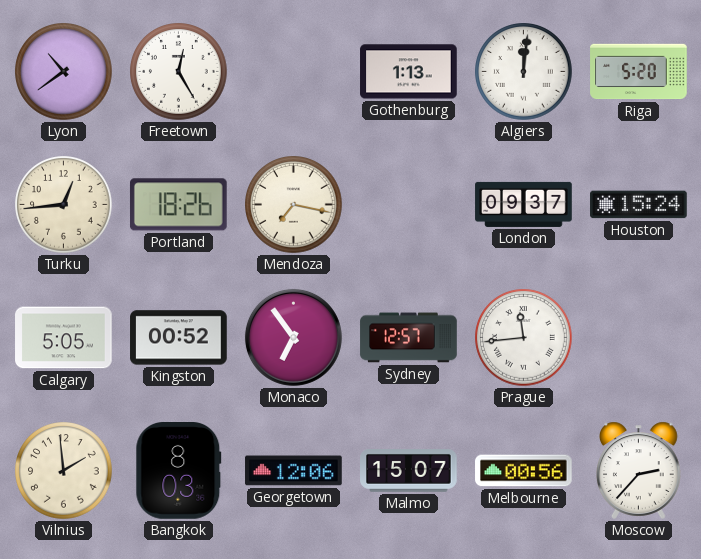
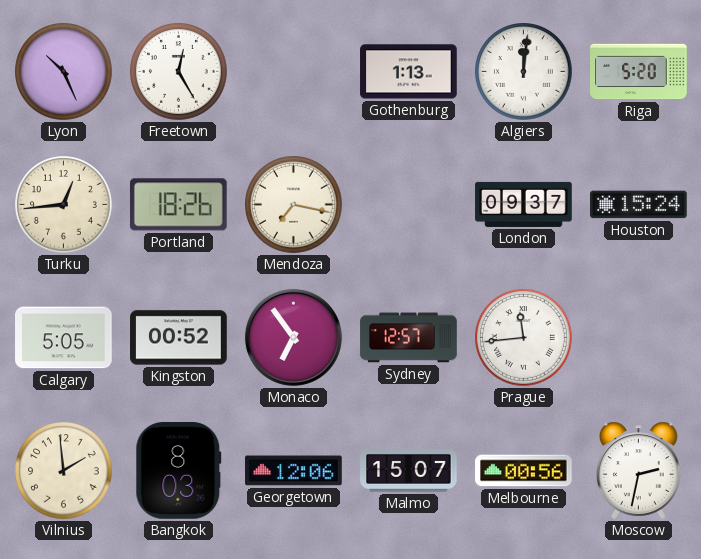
Lyon: 10:39 -> 10:26
Moscow: 2:37 -> 2:32
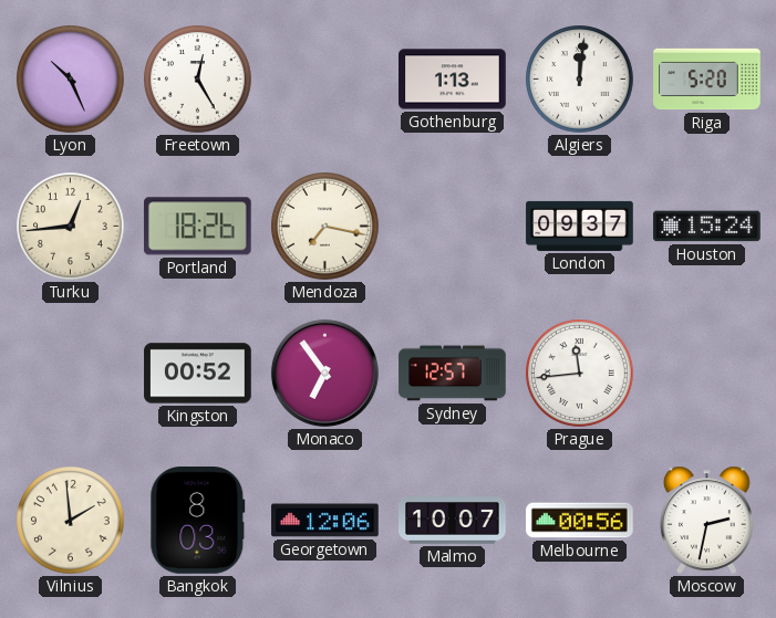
Calgary: 5:05 -> none
Malmo: 15:07 -> 10:07
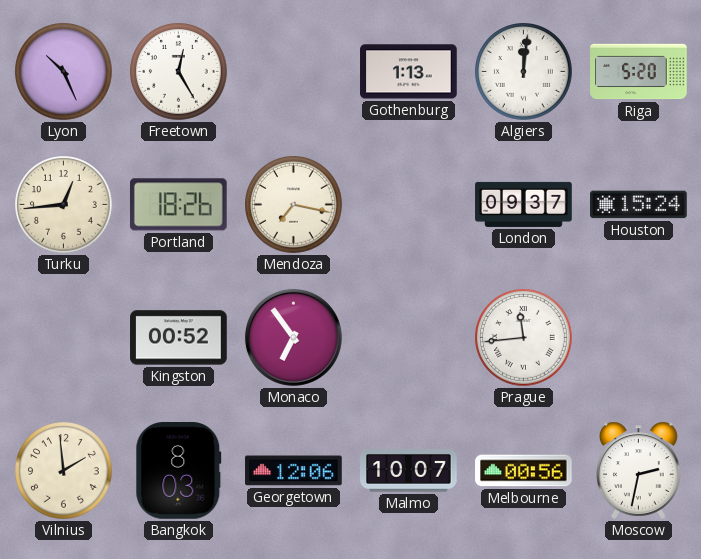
Sydney: 12:57 -> none
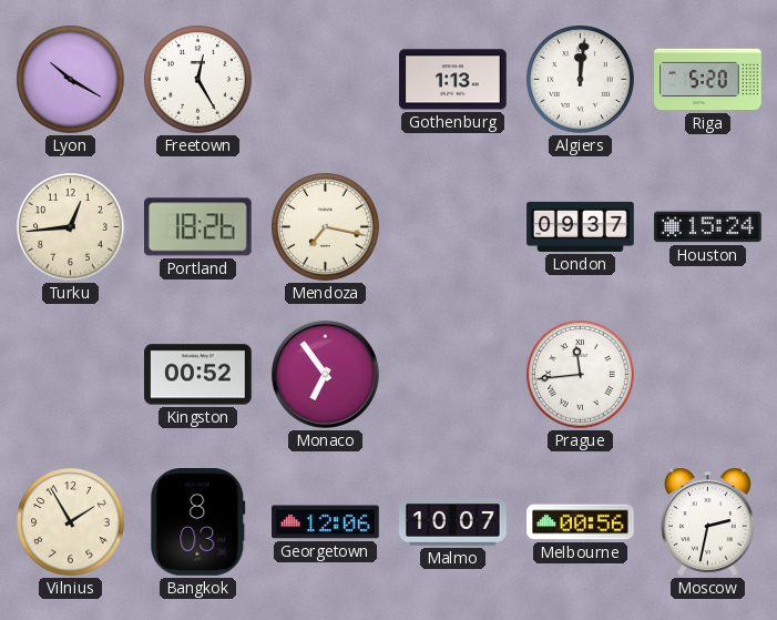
Lyon: 10:26 -> 10:20
Vilnius: 1:59 -> 1:55
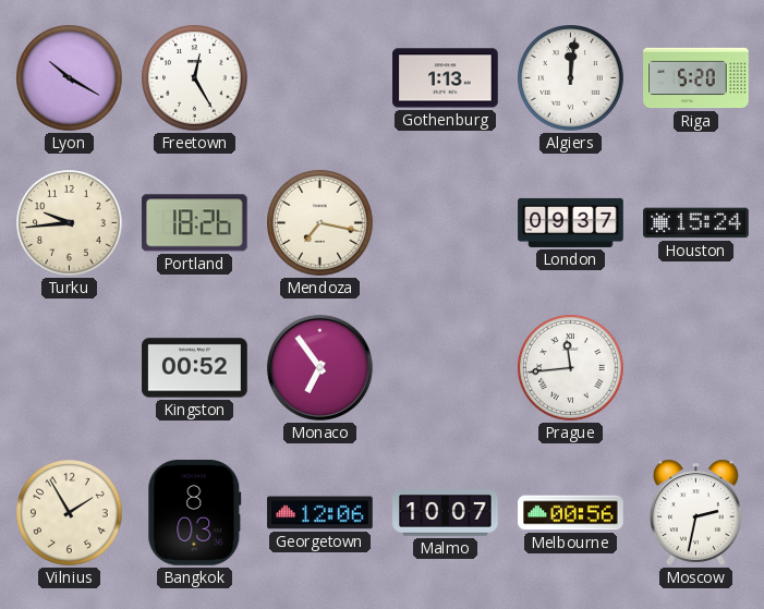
Turku: 12:44 -> 9:44
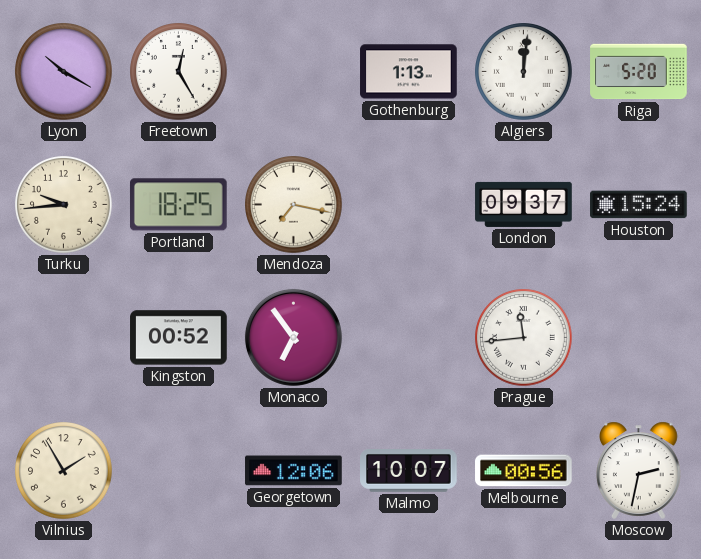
Portland: 18:26 -> 18:25
Bangkok: 8:03 -> none
